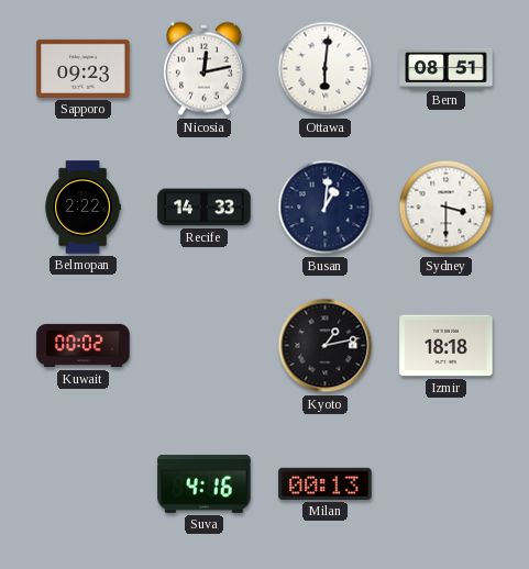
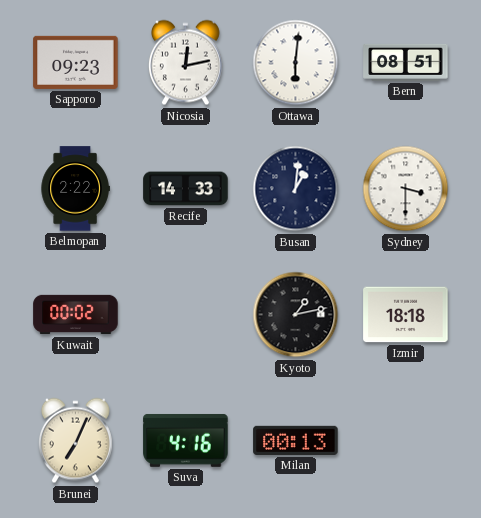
Brunei: none -> 7:04
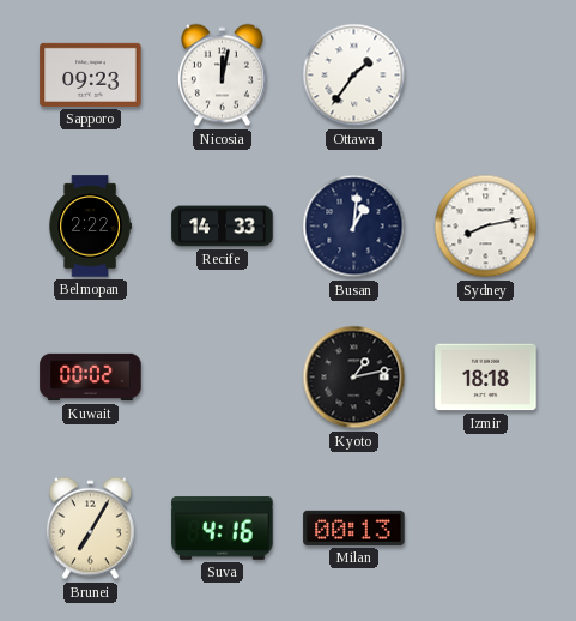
Nicosia: 12:13 -> 12:02
Ottawa: 6:01 -> 1:36
Bern: 08:51 -> none
Sydney: 3:30 -> 8:13
Brunei: 7:04 -> 7:05
